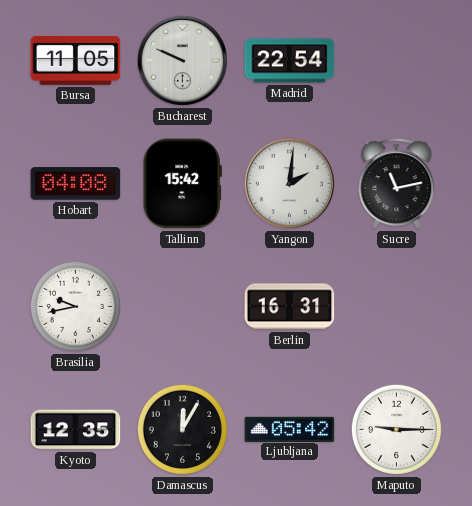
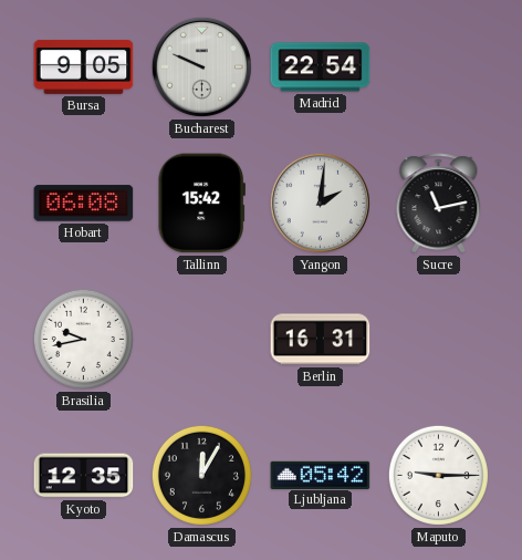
Bursa: 11:05 -> 9:05
Hobart: 04:08 -> 06:08
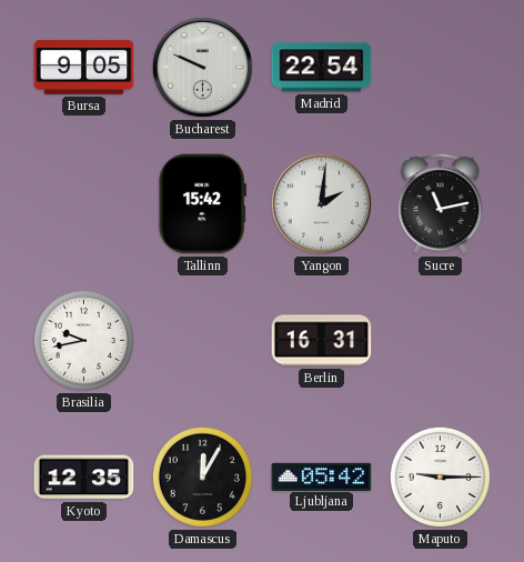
Hobart: 06:08 -> none
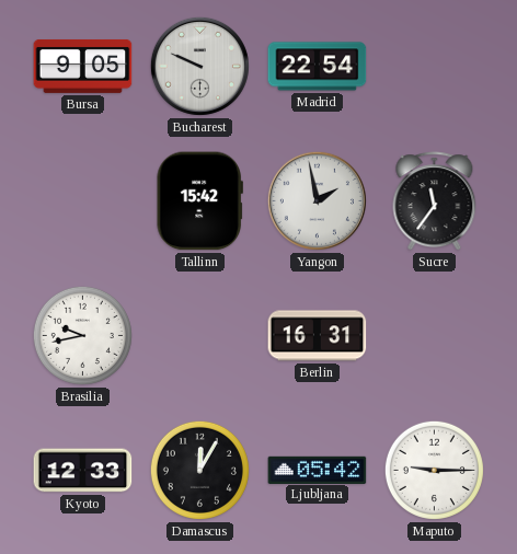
Yangon: 2:01 -> 1:58
Sucre: 11:13 -> 11:36
Kyoto: 12:35 -> 12:33
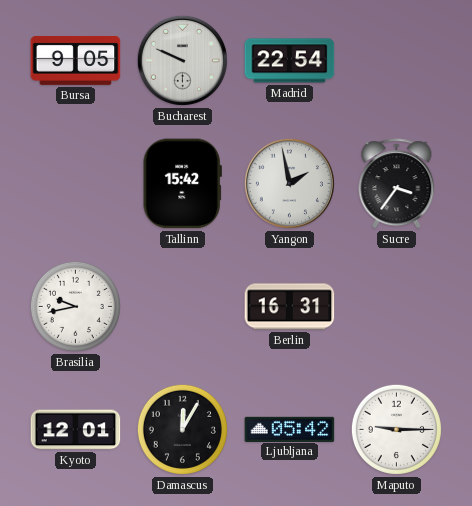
Sucre: 11:36 -> 3:36
Kyoto: 12:33 -> 12:01
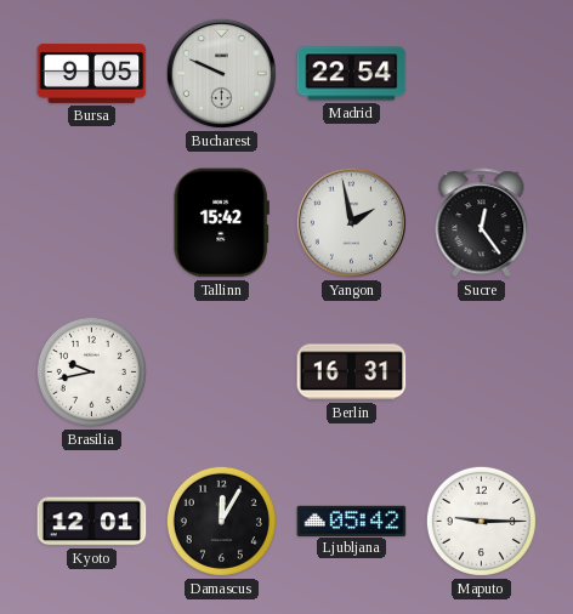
Sucre: 3:36 -> 12:24
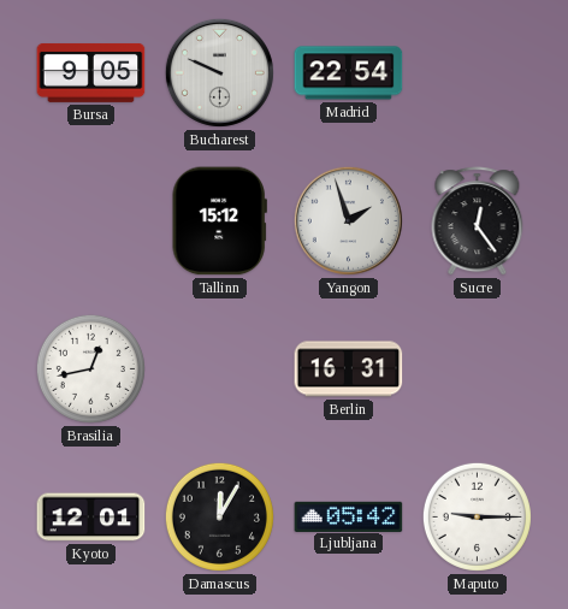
Tallinn: 15:42 -> 15:12
Yangon: 1:58 -> 1:57
Brasilia: 9:43 -> 12:43
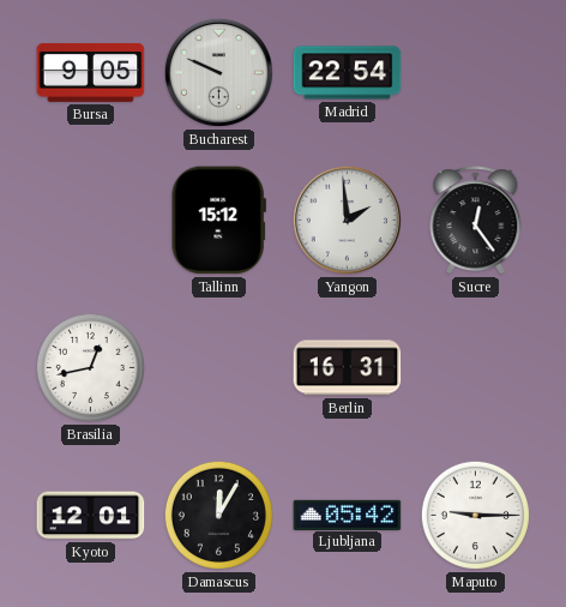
Yangon: 1:57 -> 1:59
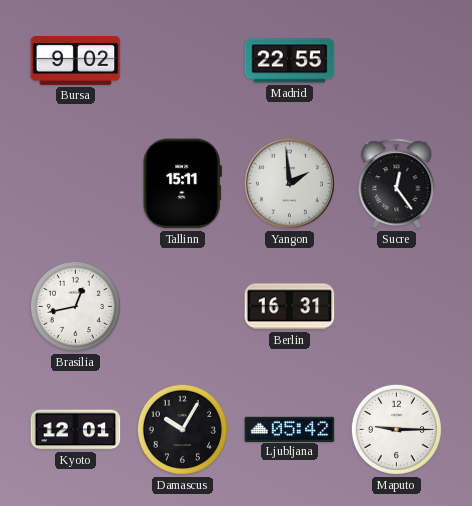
Bursa: 9:05 -> 9:02
Bucharest: 9:49 -> none
Madrid: 22:54 -> 22:55
Tallinn: 15:12 -> 15:11
Damascus: 12:05 -> 10:05
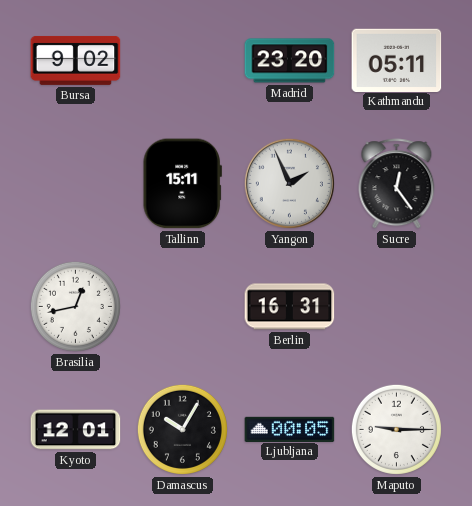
Madrid: 22:55 -> 23:20
Kathmandu: none -> 05:11
Yangon: 1:59 -> 1:56
Ljubljana: 05:42 -> 00:05
